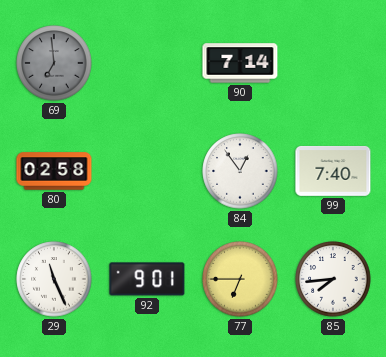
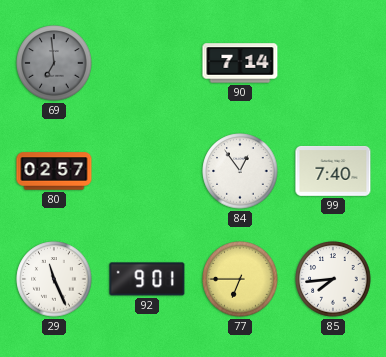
80: 02:58 -> 02:57
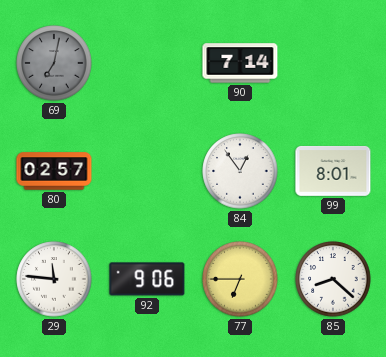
69: 6:59 -> 7:02
99: 7:40 -> 8:01
29: 11:26 -> 11:46
92: 9:01 -> 9:06
85: 7:44 -> 8:22
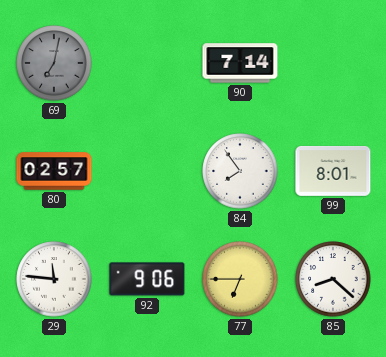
84: 12:54 -> 7:54
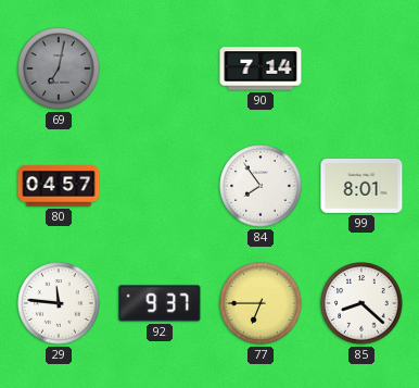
80: 02:57 -> 04:57
92: 9:06 -> 9:37
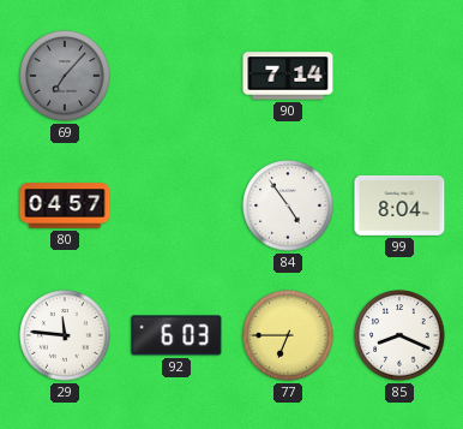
69: 7:02 -> 7:07
84: 7:54 -> 4:54
99: 8:01 -> 8:04
92: 9:37 -> 6:03
85: 8:22 -> 8:19
